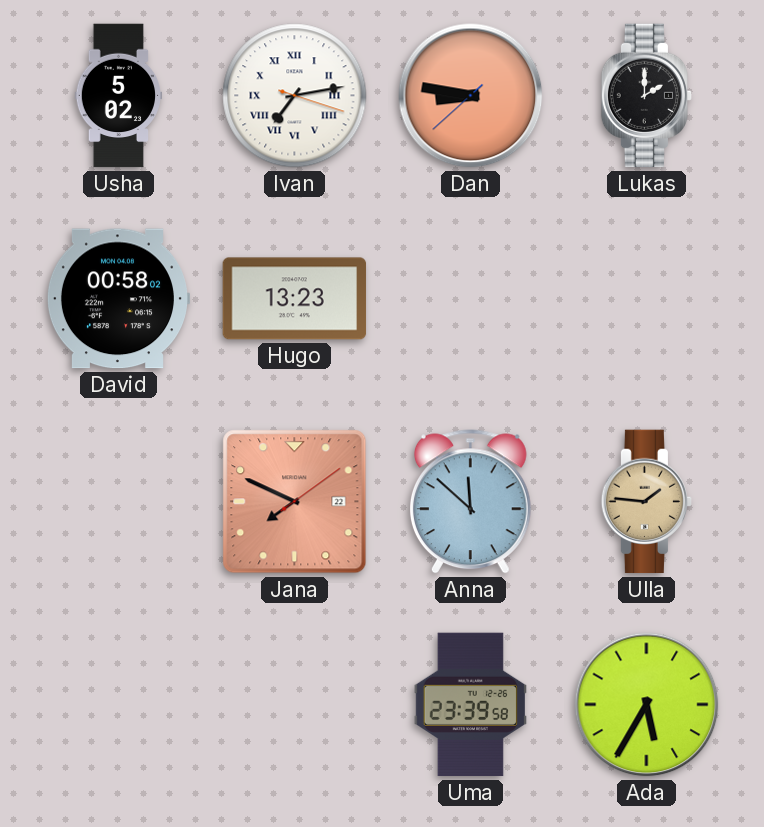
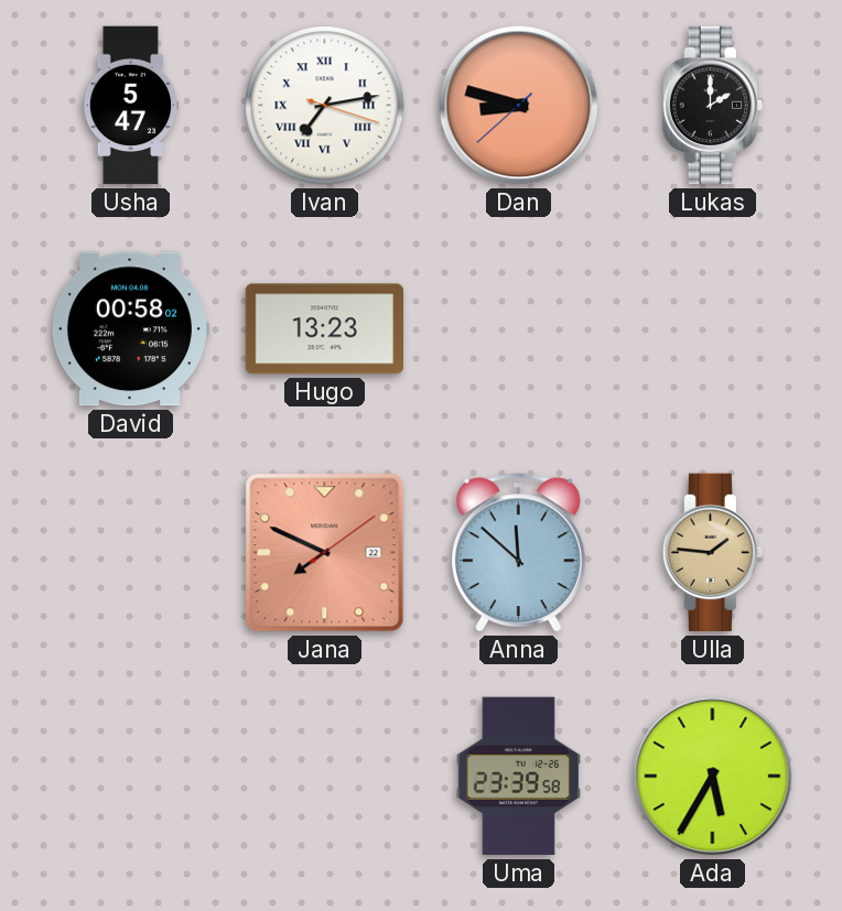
Usha: 5:02 -> 5:47
Dan: 8:46 -> 8:47
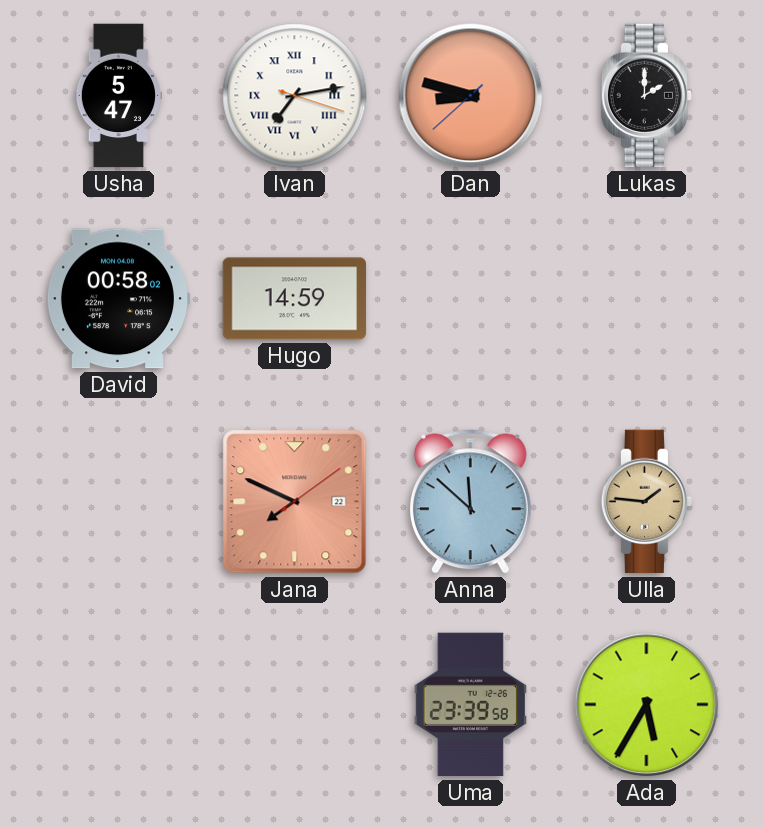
Hugo: 13:23 -> 14:59
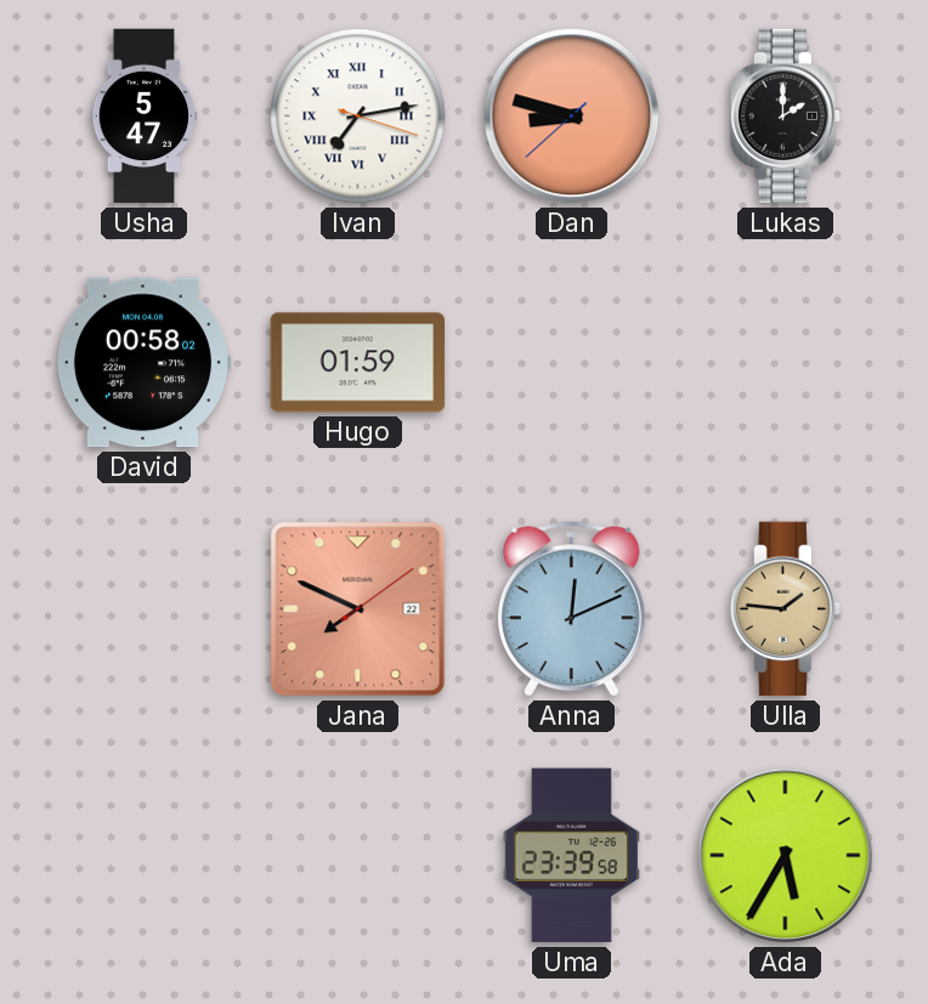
Hugo: 14:59 -> 01:59
Anna: 11:52 -> 12:11
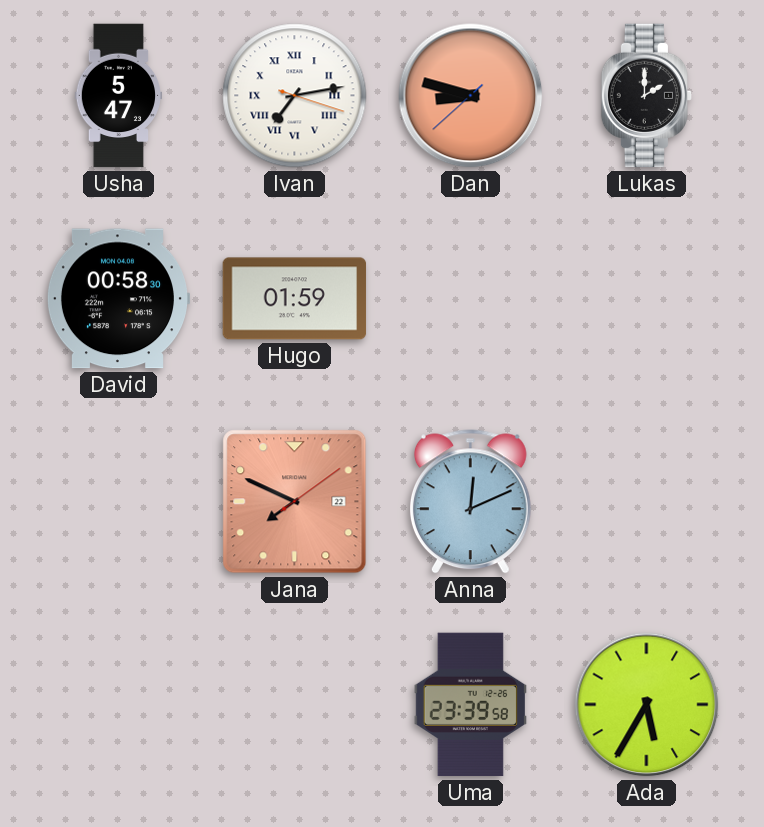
David: 00:58:02 -> 00:58:30
Ulla: 1:46 -> none
